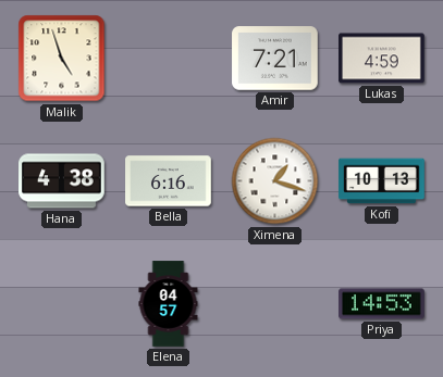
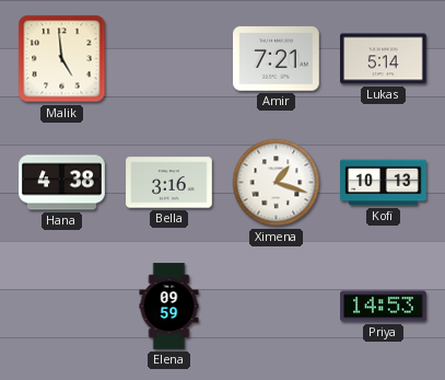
Malik: 4:57 -> 4:59
Lukas: 4:59 -> 5:14
Bella: 6:16 -> 3:16
Elena: 04:57 -> 09:59
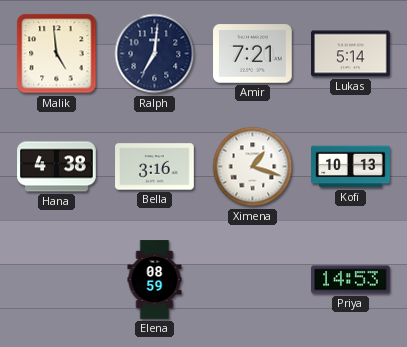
Ralph: none -> 7:01
Elena: 09:59 -> 08:59
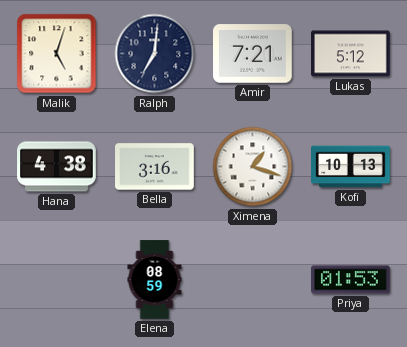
Malik: 4:59 -> 5:03
Lukas: 5:14 -> 5:12
Priya: 14:53 -> 01:53
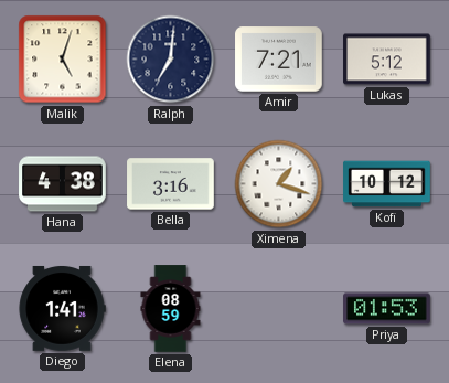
Kofi: 10:13 -> 10:12
Diego: none -> 1:41
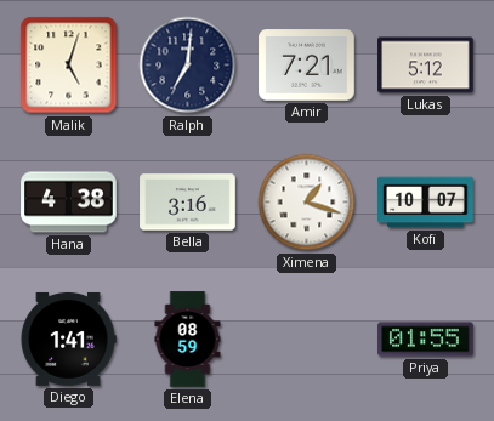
Kofi: 10:12 -> 10:07
Priya: 01:53 -> 01:55
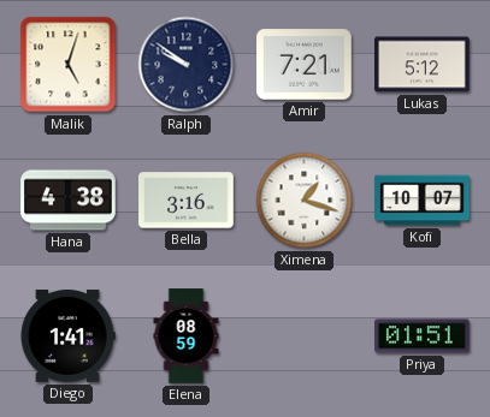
Ralph: 7:01 -> 9:51
Priya: 01:55 -> 01:51
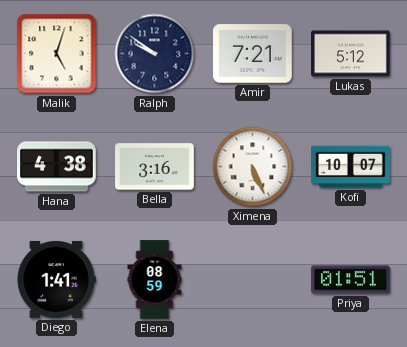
Ximena: 1:18 -> 5:26
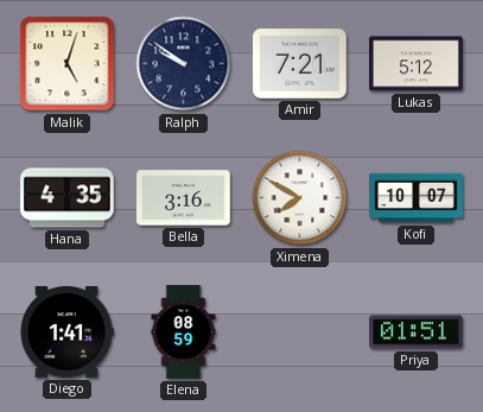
Hana: 4:38 -> 4:35
Ximena: 5:26 -> 7:50
